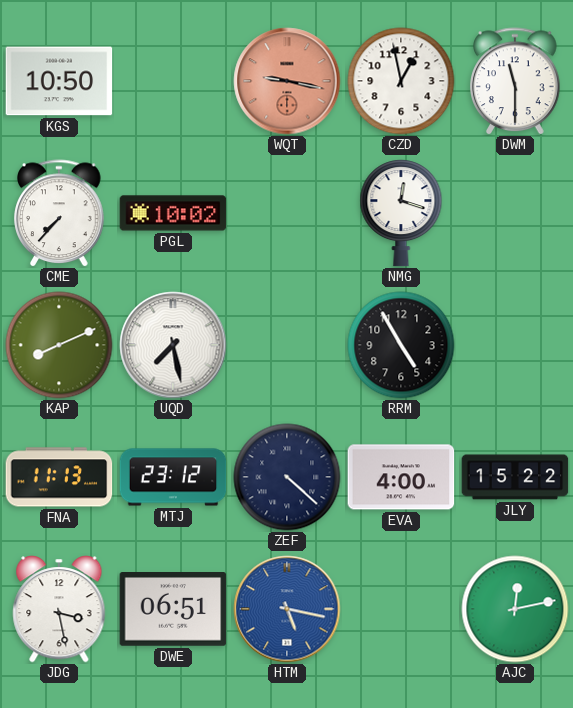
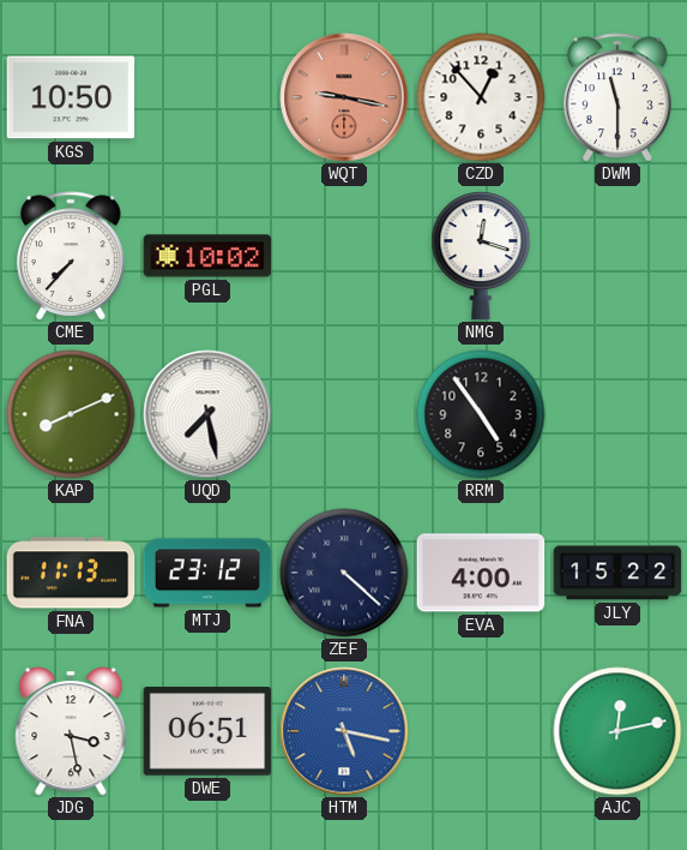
CZD: 12:58 -> 12:53
RRM: 4:55 -> 4:54
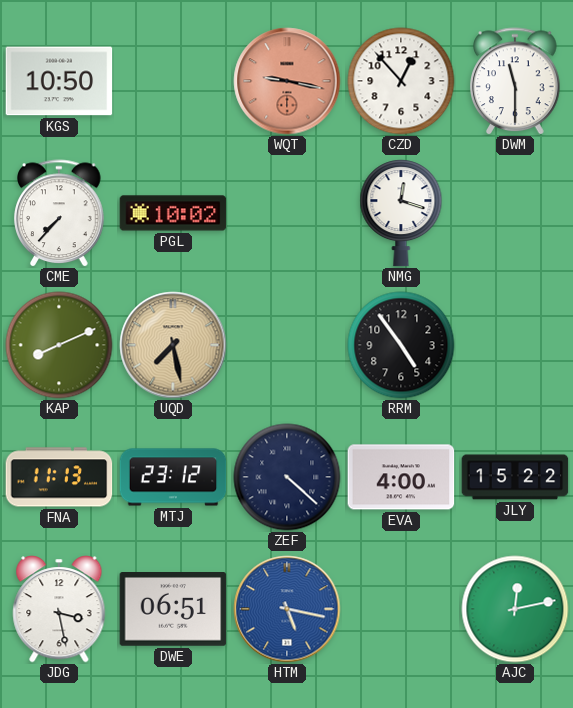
UQD dial: white -> champagne
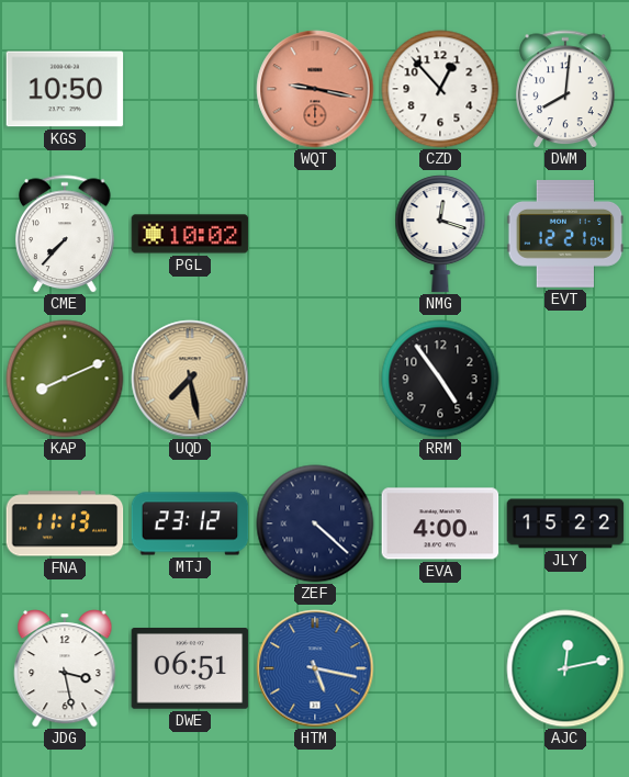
DWM: 11:30 -> 8:01
EVT: none -> 12:21
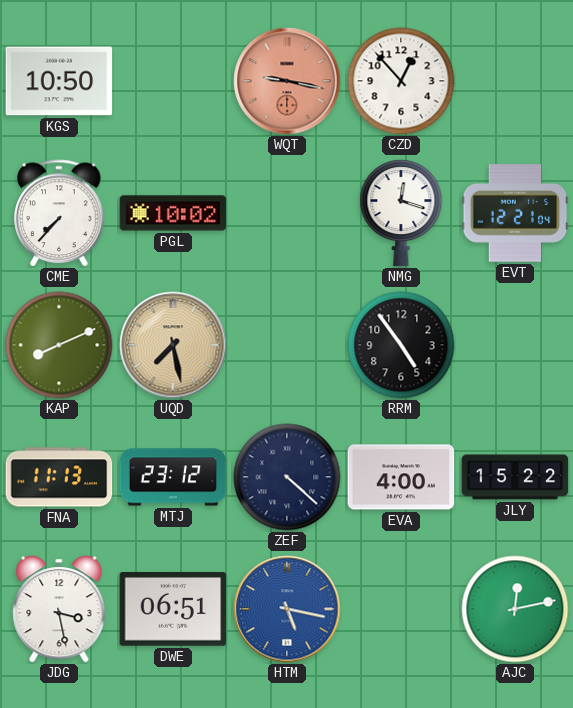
DWM: 8:01 -> none
